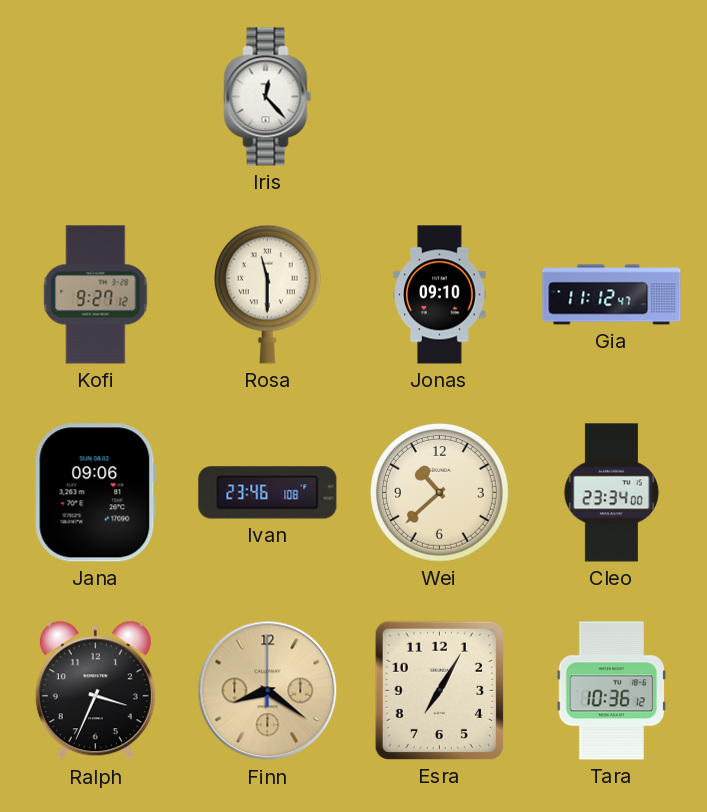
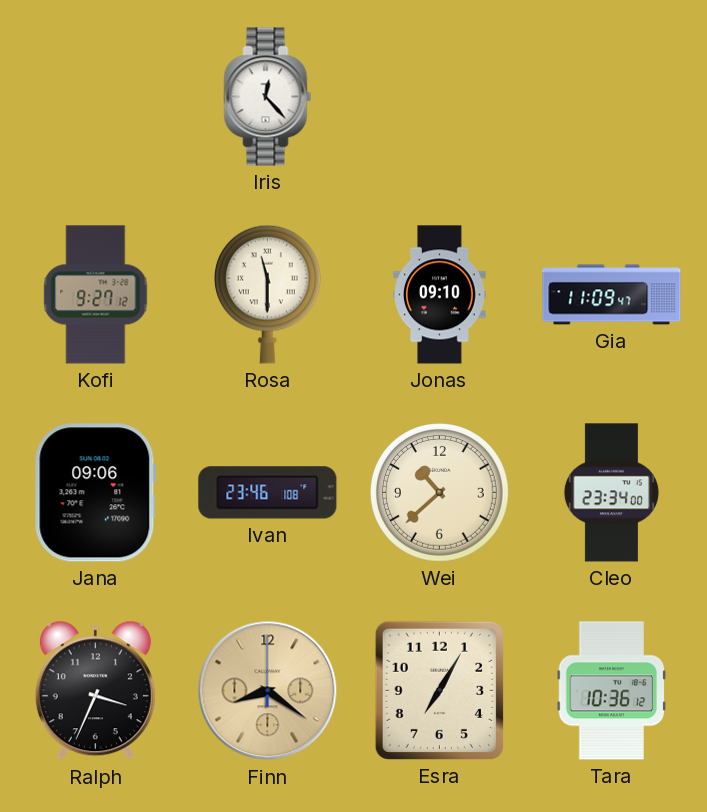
Gia: 11:12 -> 11:09
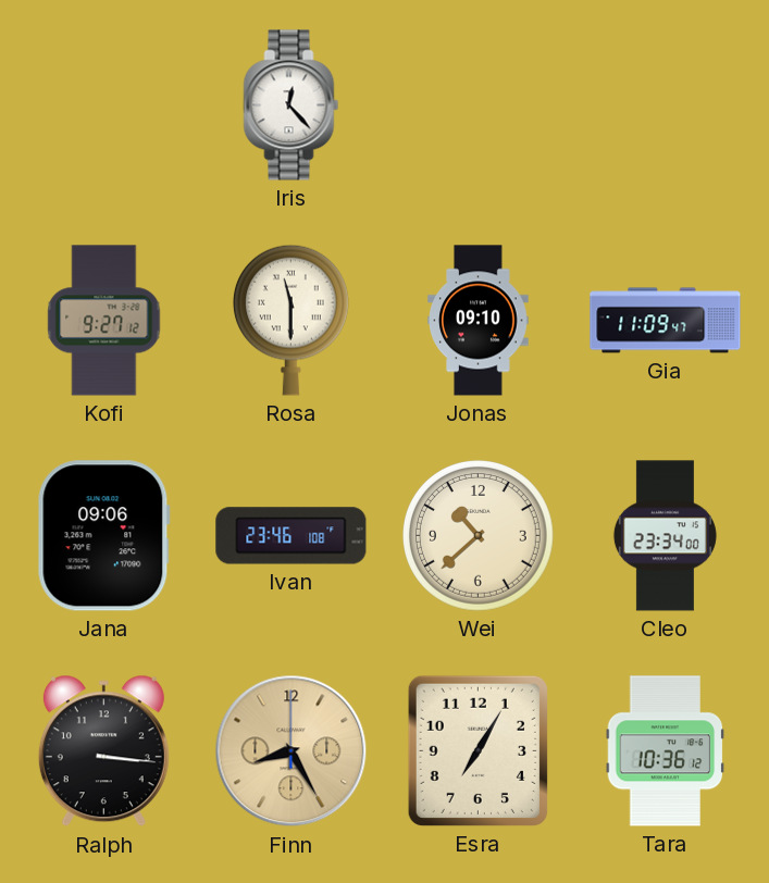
Ralph: 3:34 -> 3:16
Finn: 8:21 -> 8:25
